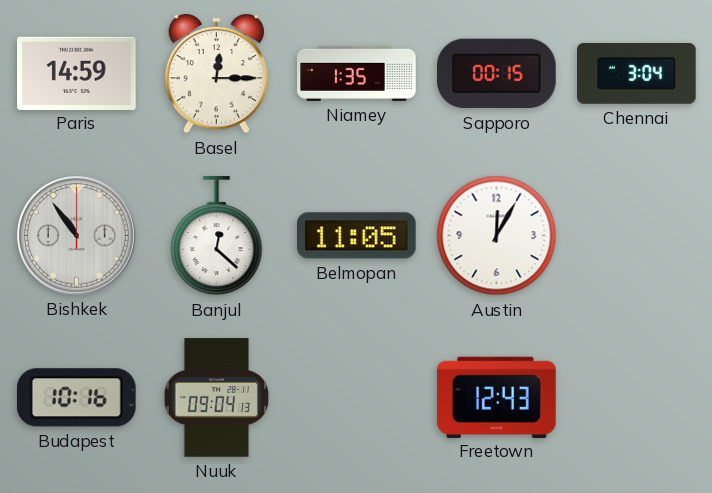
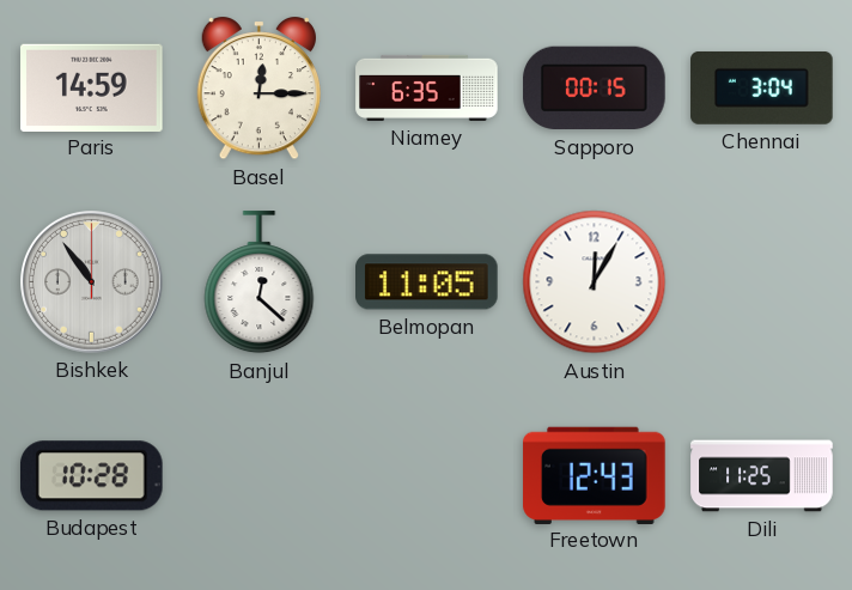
Niamey: 1:35 -> 6:35
Budapest: 10:16 -> 10:28
Nuuk: 09:04 -> none
Dili: none -> 11:25
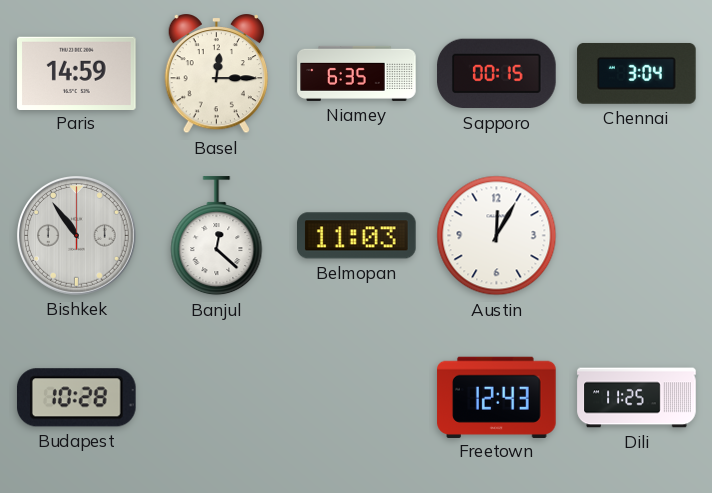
Belmopan: 11:05 -> 11:03
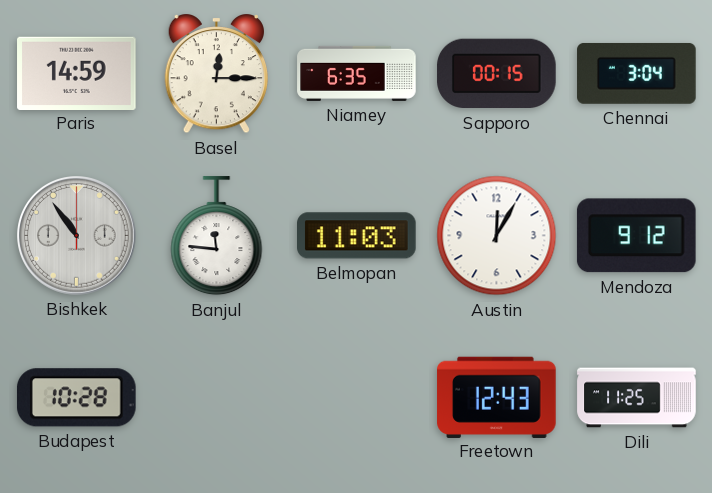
Banjul: 12:22 -> 11:46
Mendoza: none -> 9:12
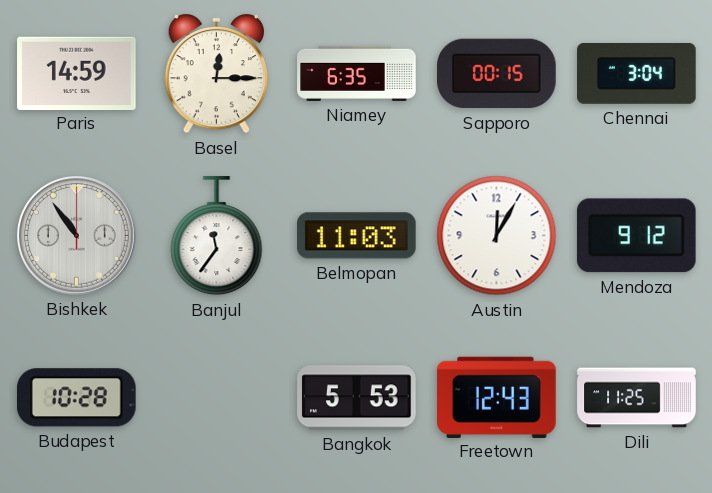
Banjul: 11:46 -> 11:36
Bangkok: none -> 5:53
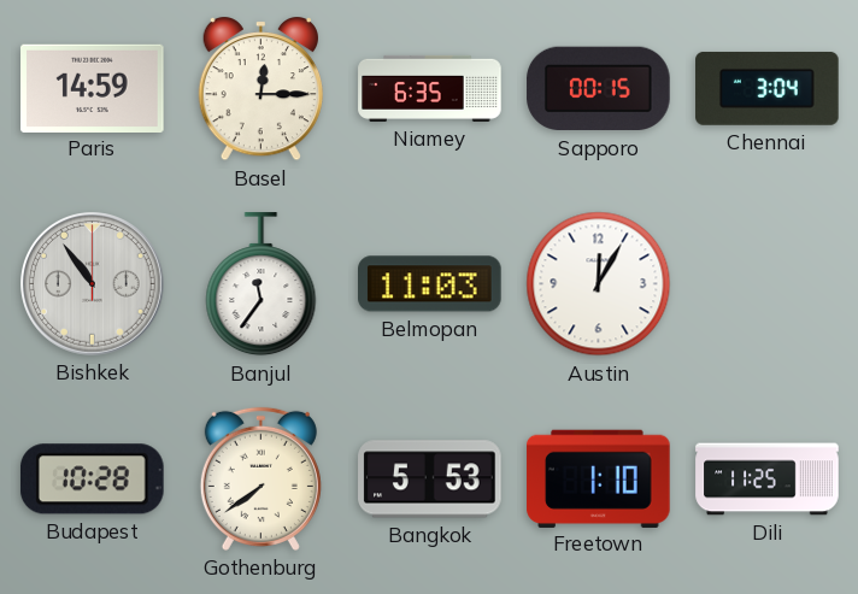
Mendoza: 9:12 -> none
Gothenburg: none -> 7:39
Freetown: 12:43 -> 1:10
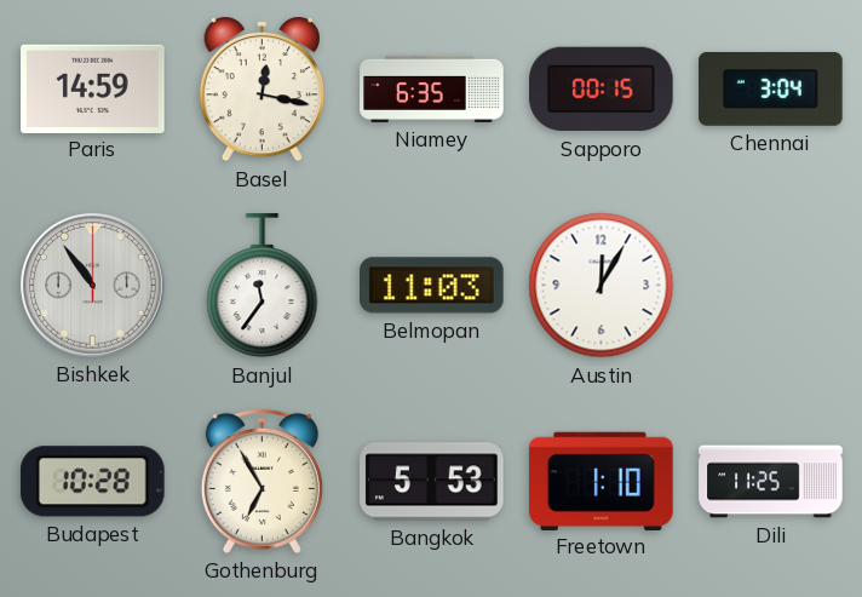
Basel: 12:15 -> 12:17
Gothenburg: 7:39 -> 6:55
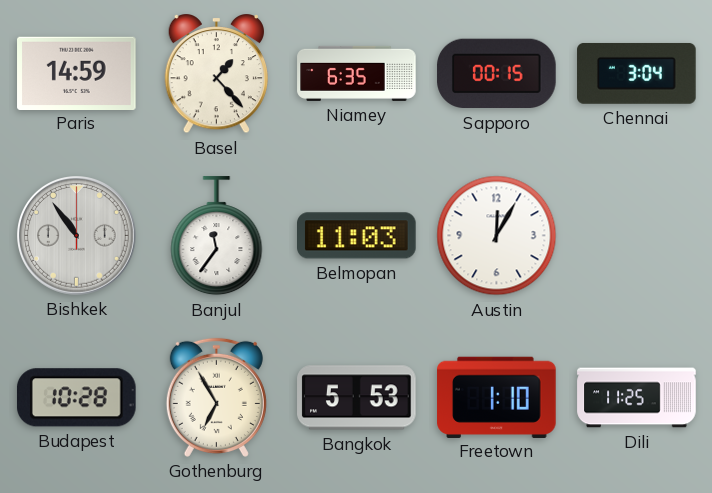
Basel: 12:17 -> 1:23
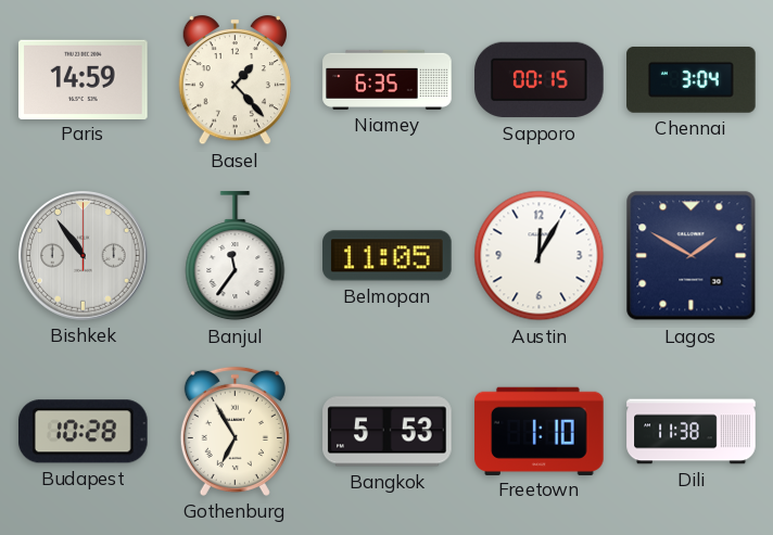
Belmopan: 11:03 -> 11:05
Lagos: none -> 1:50
Dili: 11:25 -> 11:38
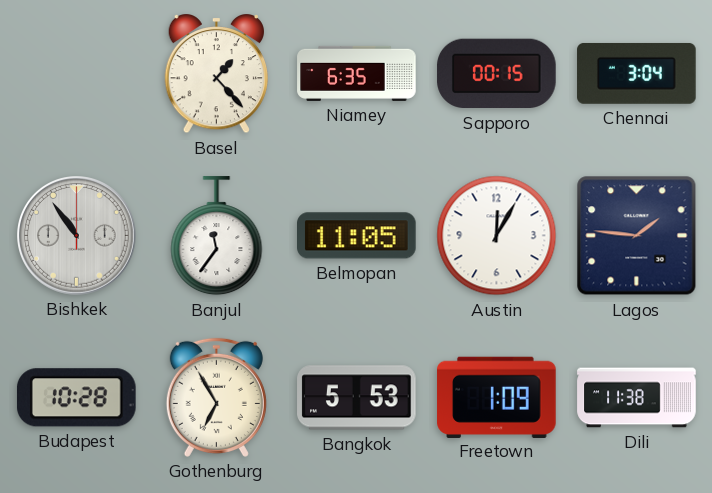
Paris: 14:59 -> none
Lagos: 1:50 -> 1:46
Freetown: 1:10 -> 1:09
